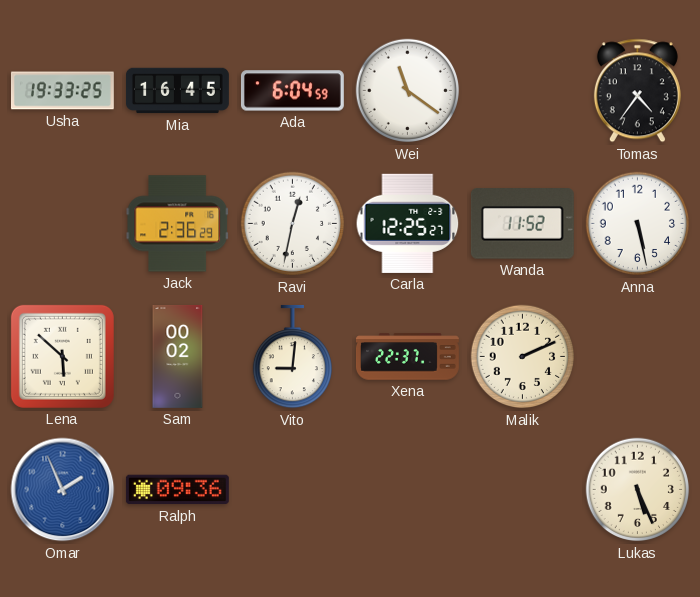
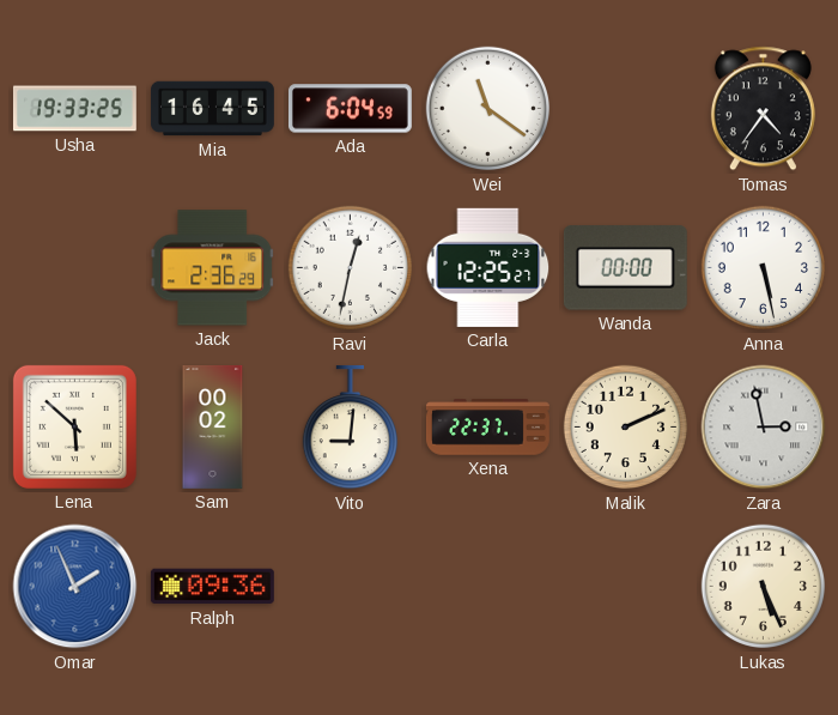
Wanda: 11:52 -> 00:00
Zara: none -> 2:58
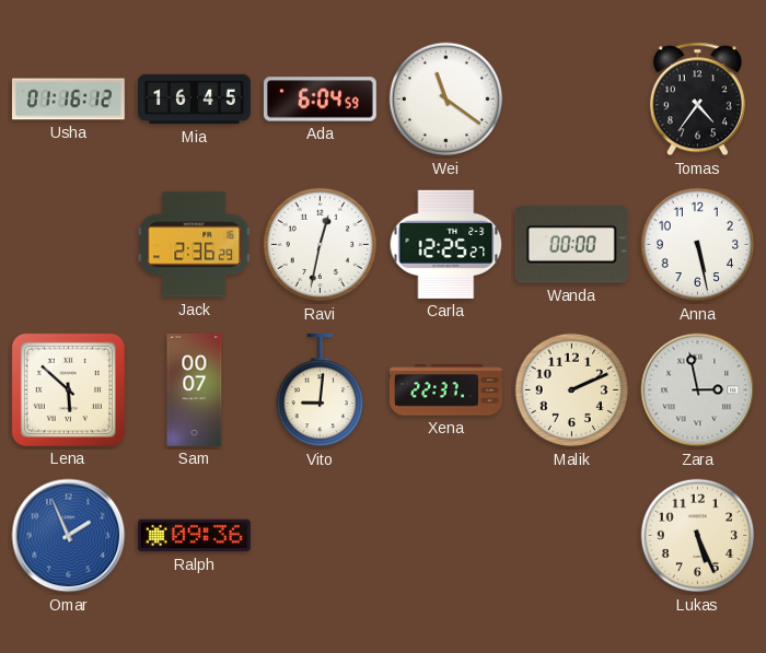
Usha: 19:33 -> 01:16
Sam: 00:02 -> 00:07
